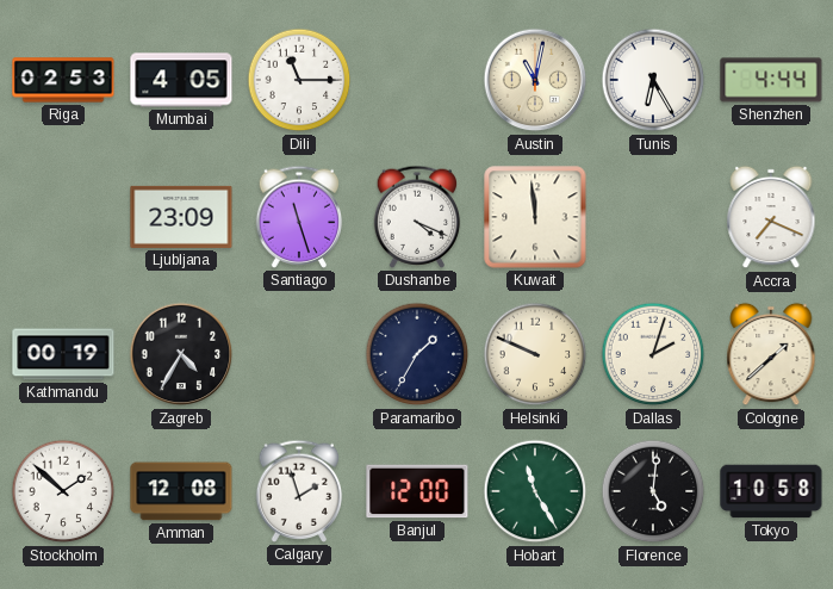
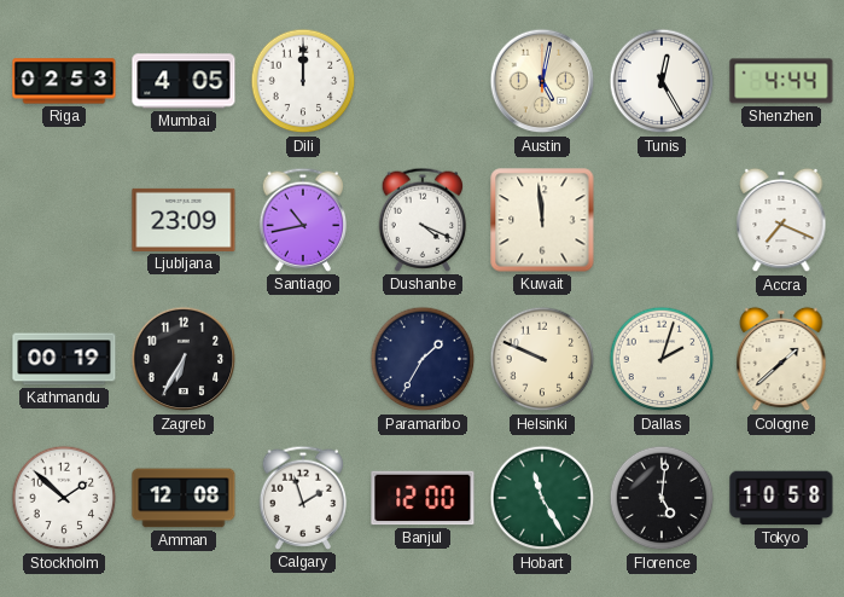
Dili: 11:15 -> 12:00
Austin: 11:02 -> 5:02
Tunis: 6:25 -> 12:25
Santiago: 11:27 -> 10:43
Zagreb: 4:35 -> 6:35
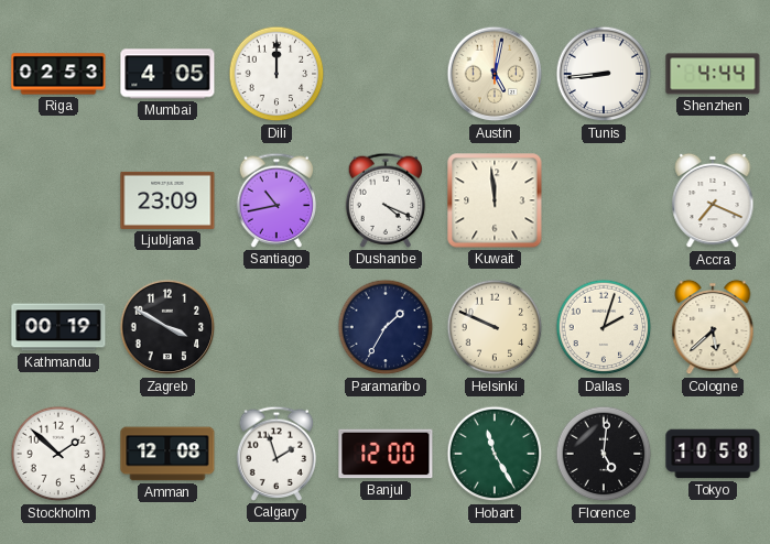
Tunis: 12:25 -> 8:44
Zagreb: 6:35 -> 3:50
Cologne: 1:38 -> 5:38
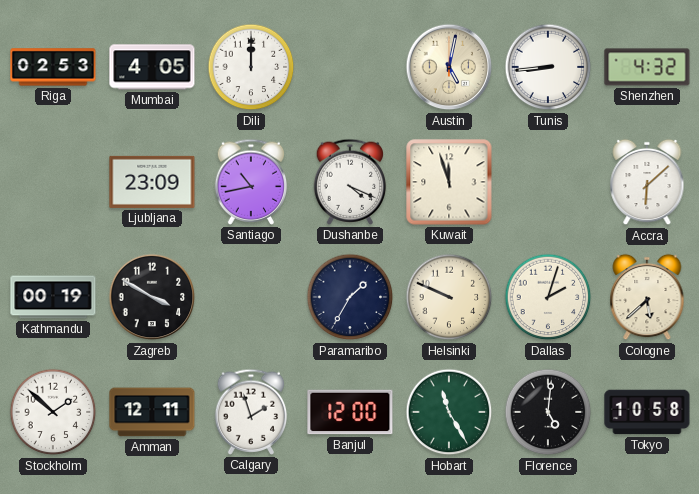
Shenzhen: 4:44 -> 4:32
Kuwait: 11:59 -> 11:57
Accra: 7:19 -> 6:08
Amman: 12:08 -> 12:11
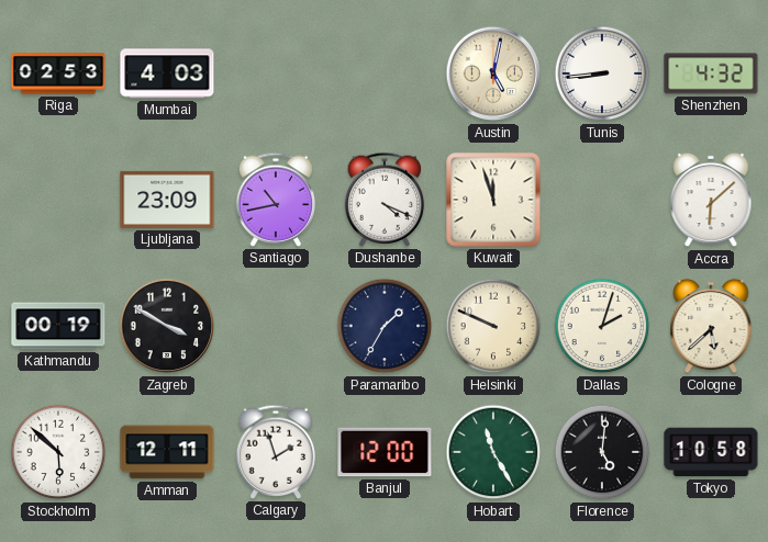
Mumbai: 4:05 -> 4:03
Dili: 12:00 -> none
Stockholm: 1:52 -> 5:52
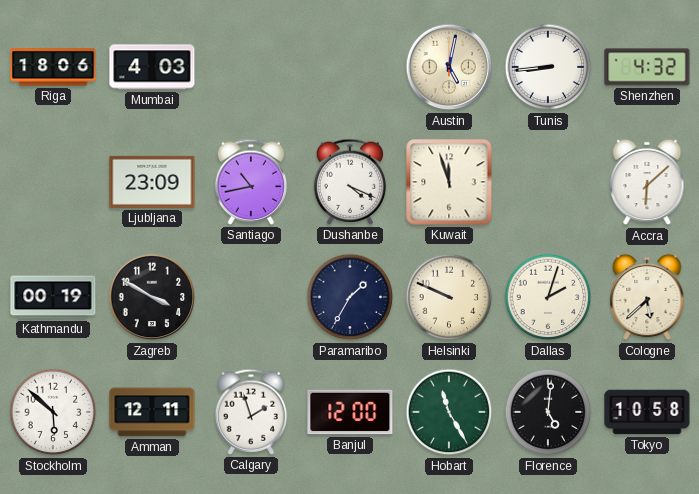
Riga: 02:53 -> 18:06
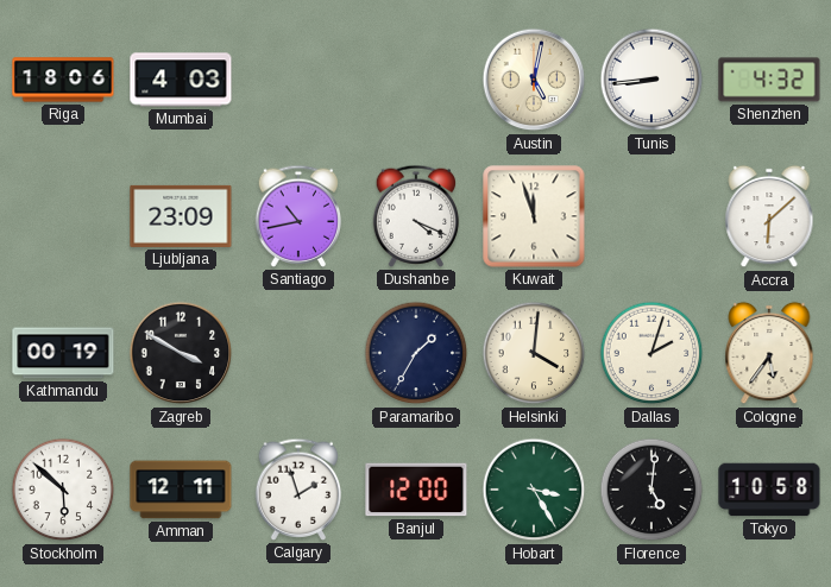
Helsinki: 9:49 -> 4:01
Cologne: 5:38 -> 5:36
Hobart: 11:25 -> 3:25
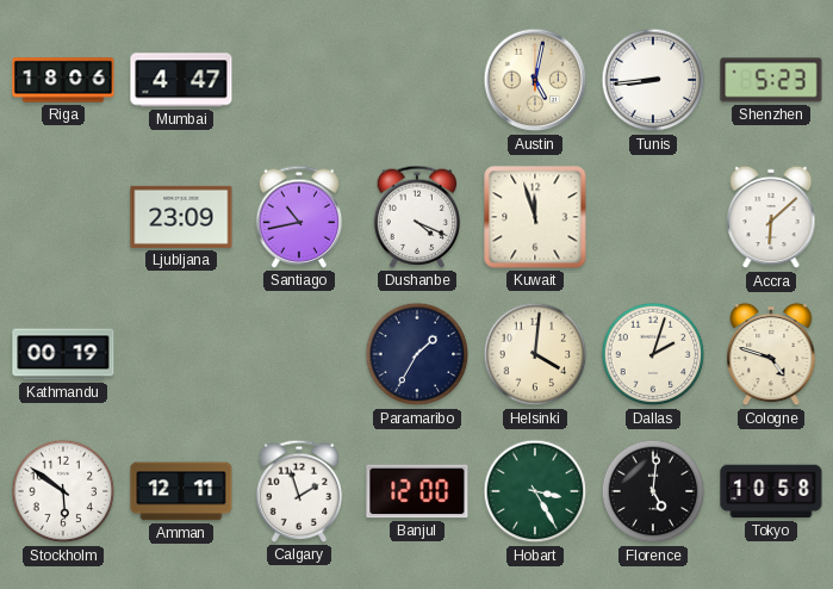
Mumbai: 4:03 -> 4:47
Shenzhen: 4:32 -> 5:23
Zagreb: 3:50 -> none
Cologne: 5:36 -> 4:48
Stockholm: 5:52 -> 5:51
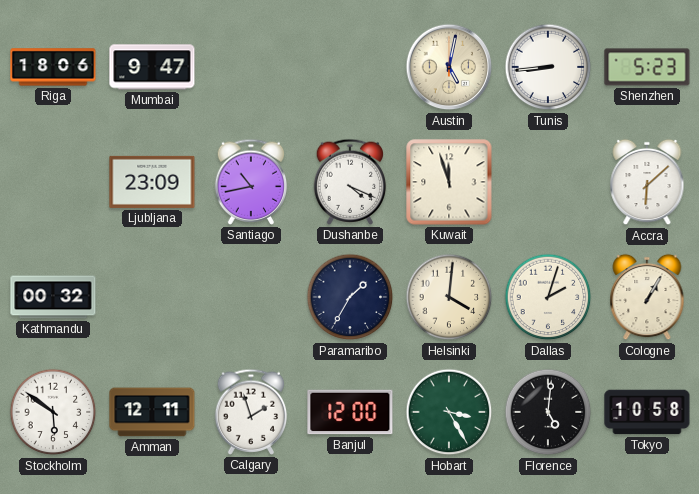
Mumbai: 4:47 -> 9:47
Kathmandu: 00:19 -> 00:32
Cologne: 4:48 -> 1:05
